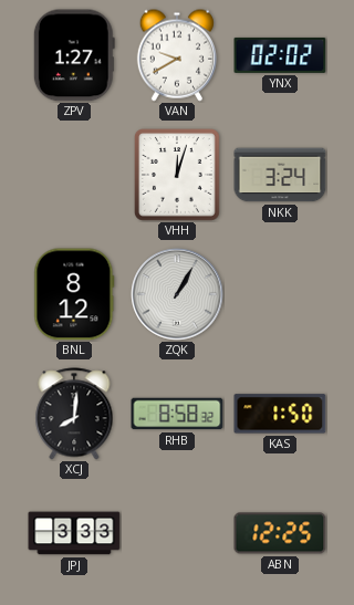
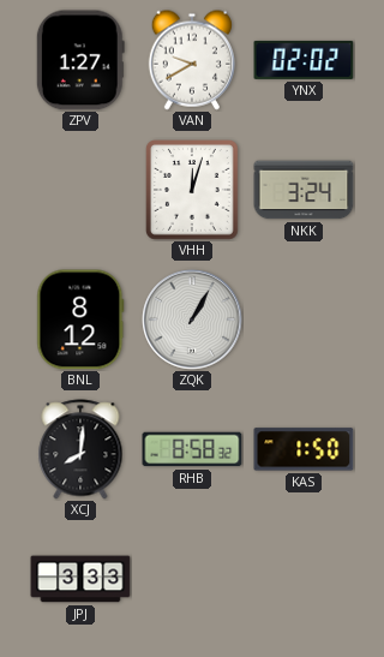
ABN: 12:25 -> none
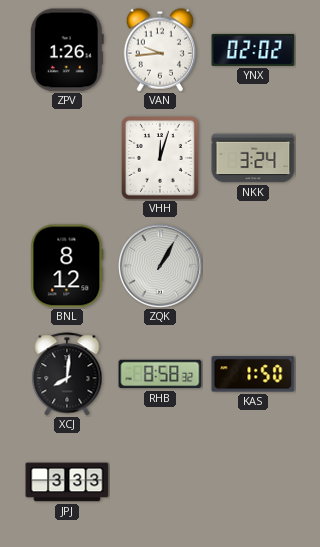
ZPV: 1:27 -> 1:26
VAN: 9:40 -> 9:44
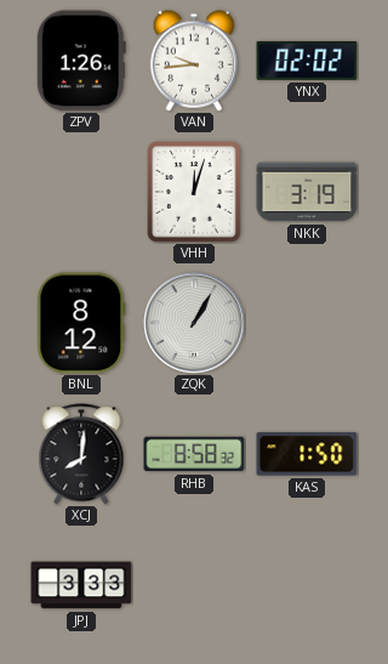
NKK: 3:24 -> 3:19
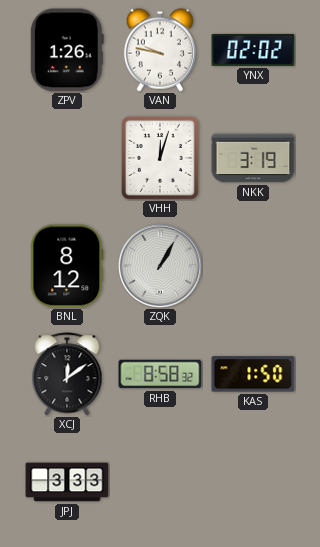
VAN: 9:44 -> 9:47
XCJ: 8:01 -> 12:09
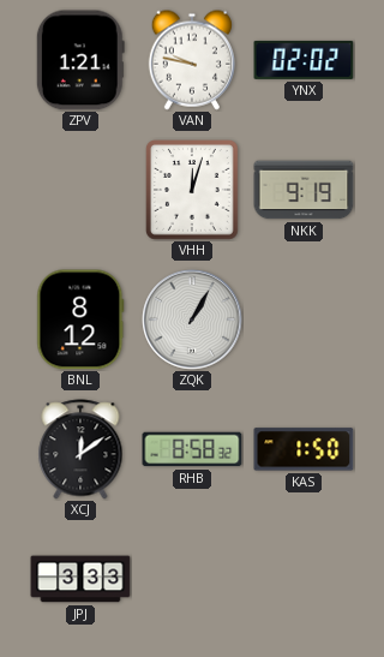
ZPV: 1:26 -> 1:21
NKK: 3:19 -> 9:19
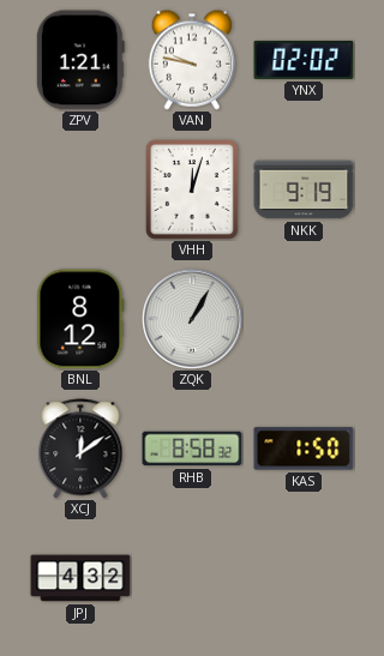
JPJ: 3:33 -> 4:32
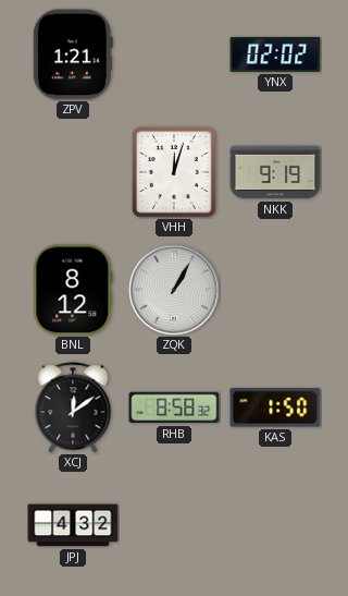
VAN: 9:47 -> none
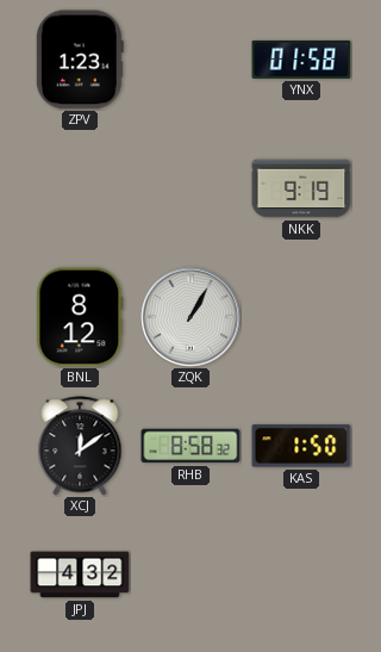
ZPV: 1:21 -> 1:23
YNX: 02:02 -> 01:58
VHH: 12:03 -> none
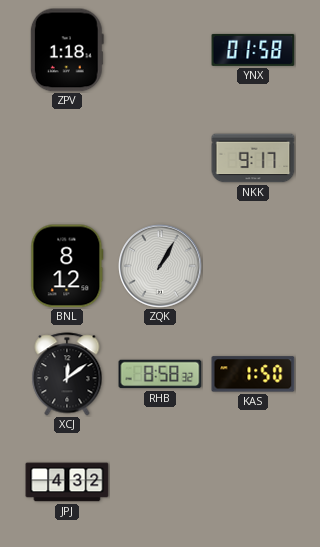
ZPV: 1:23 -> 1:18
NKK: 9:19 -> 9:17
